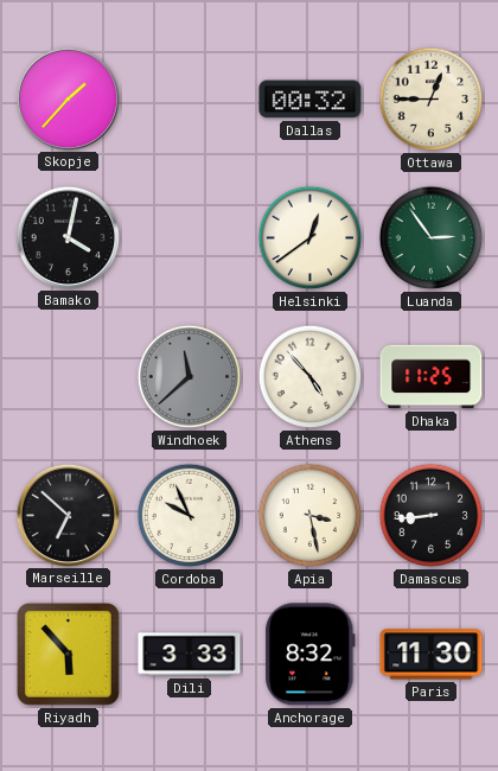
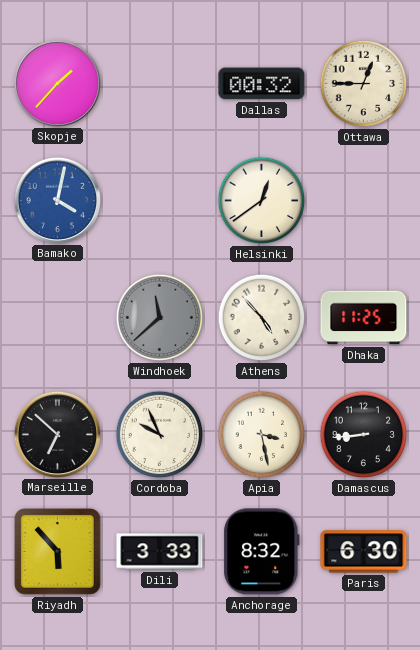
Bamako dial: black -> blue
Luanda: 2:54 -> none
Paris: 11:30 -> 6:30
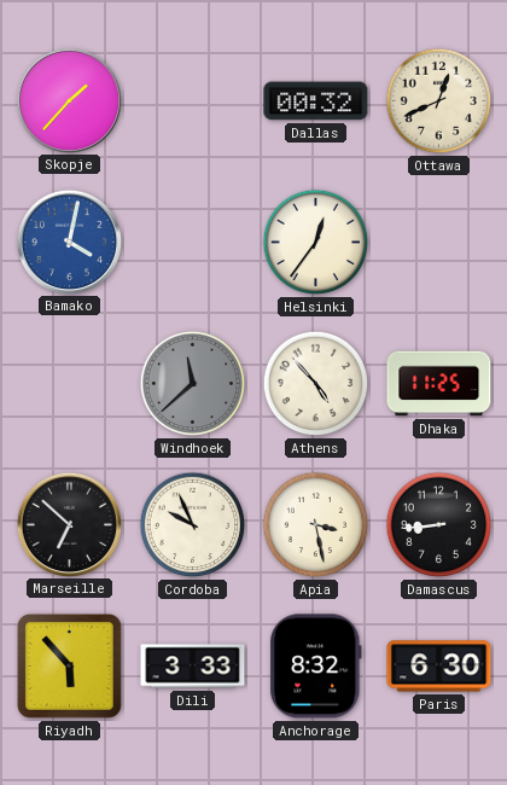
Ottawa: 12:45 -> 12:41
Helsinki: 12:39 -> 12:36
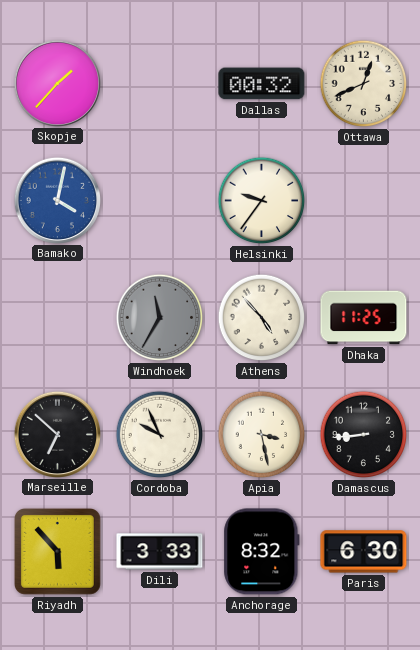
Helsinki: 12:36 -> 9:36
Windhoek: 11:38 -> 11:35
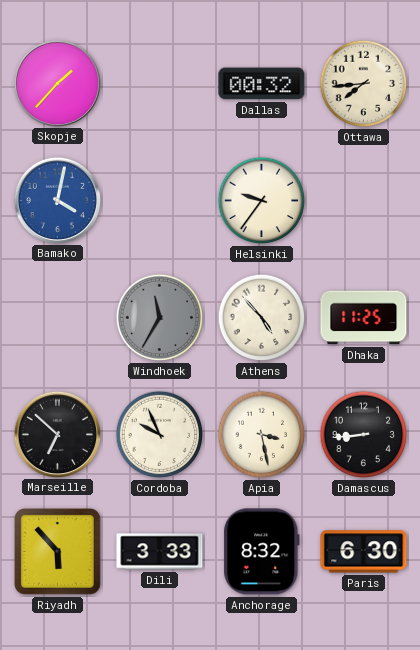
Ottawa: 12:41 -> 7:44
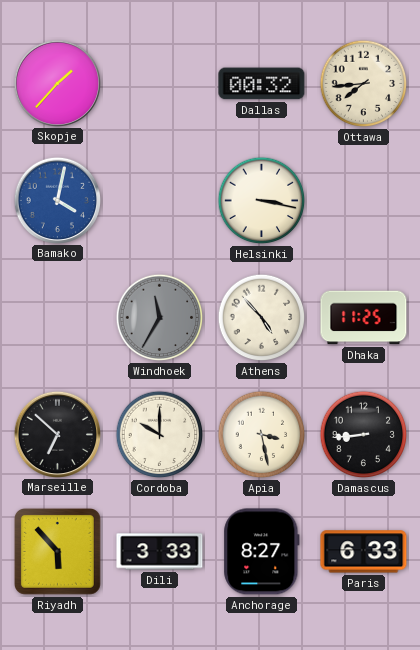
Helsinki: 9:36 -> 3:17
Cordoba: 9:56 -> 10:00
Anchorage: 8:32 -> 8:27
Paris: 6:30 -> 6:33
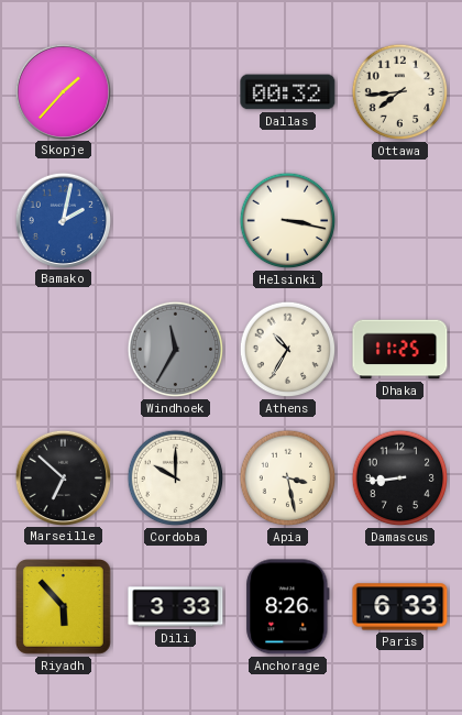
Bamako: 4:02 -> 2:02
Athens: 4:53 -> 10:35
Anchorage: 8:27 -> 8:26
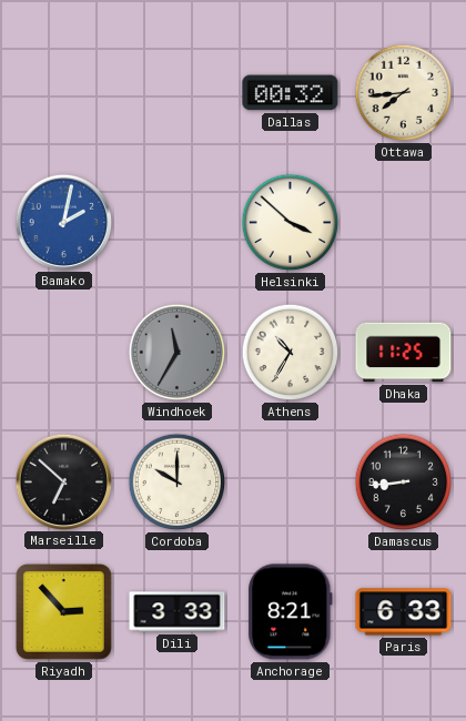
Skopje: 1:37 -> none
Helsinki: 3:17 -> 3:52
Apia: 3:28 -> none
Riyadh: 5:53 -> 2:53
Anchorage: 8:26 -> 8:21
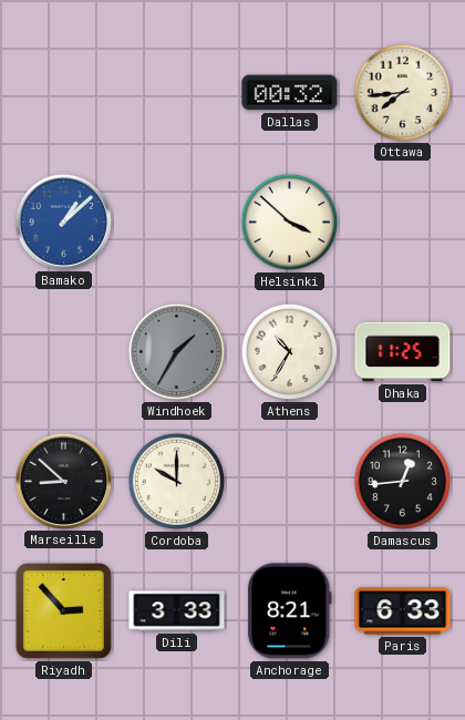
Bamako: 2:02 -> 1:08
Windhoek: 11:35 -> 1:35
Marseille: 6:52 -> 8:52
Damascus: 8:44 -> 12:44
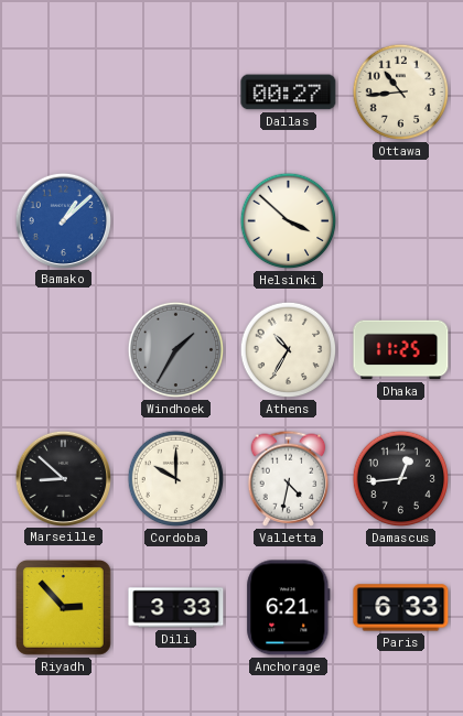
Dallas: 00:32 -> 00:27
Ottawa: 7:44 -> 10:44
Valletta: none -> 4:32
Anchorage: 8:21 -> 6:21
